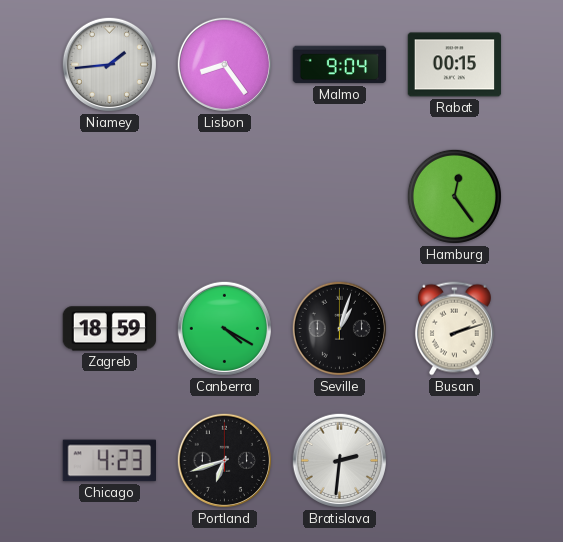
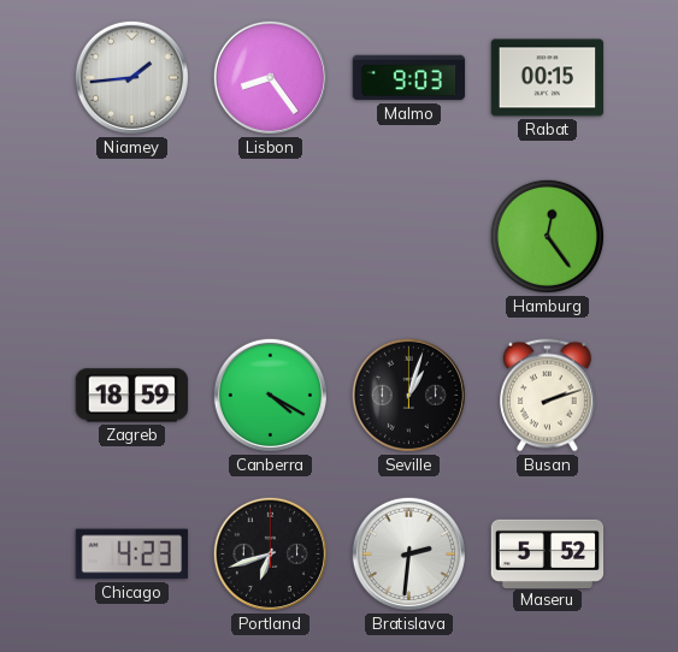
Malmo: 9:04 -> 9:03
Maseru: none -> 5:52
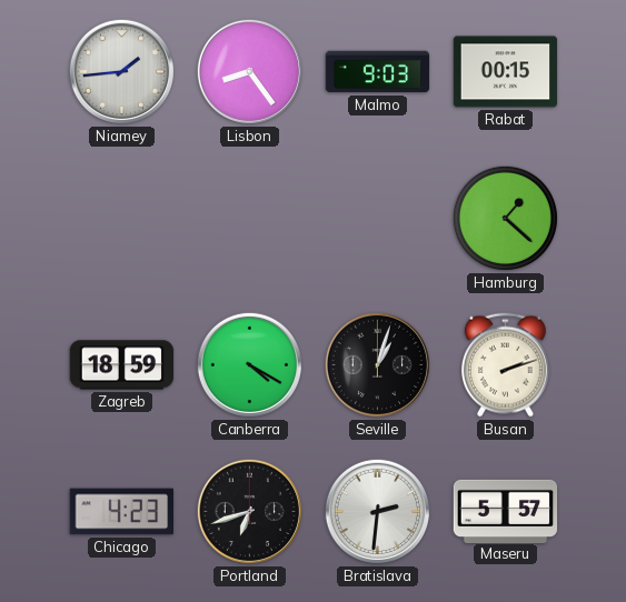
Hamburg: 12:24 -> 1:22
Maseru: 5:52 -> 5:57
